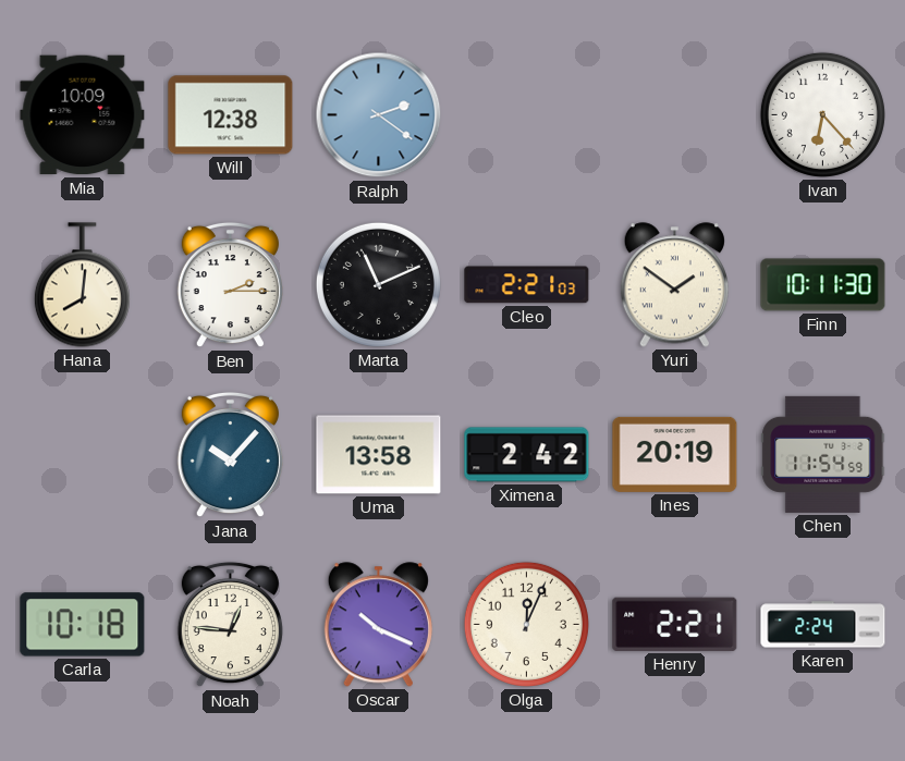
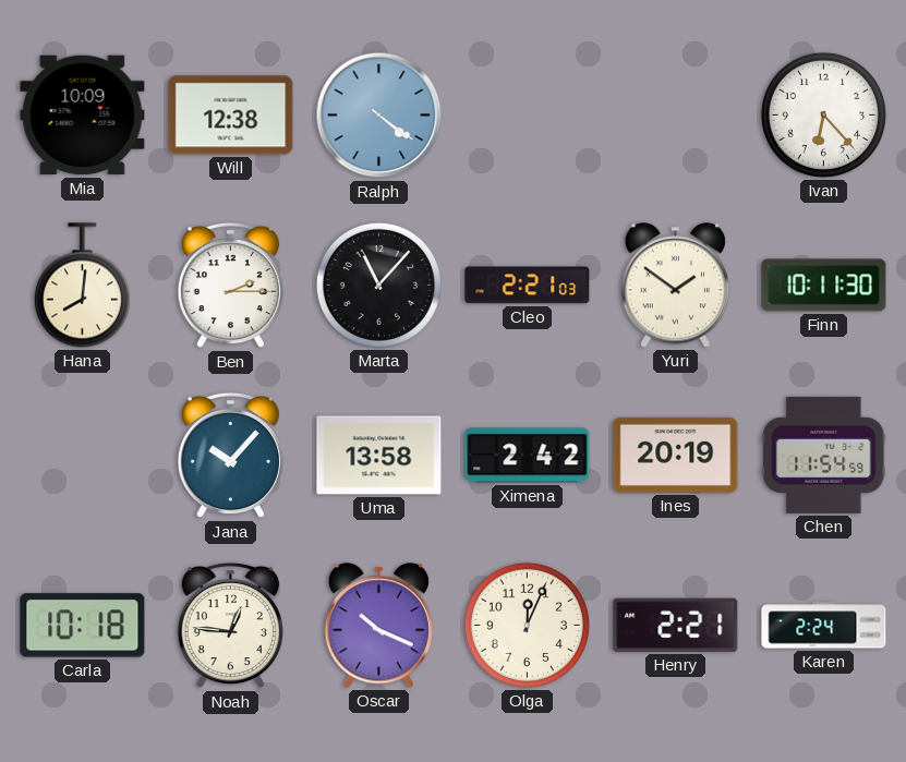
Ralph: 2:21 -> 4:21
Marta: 11:11 -> 11:07
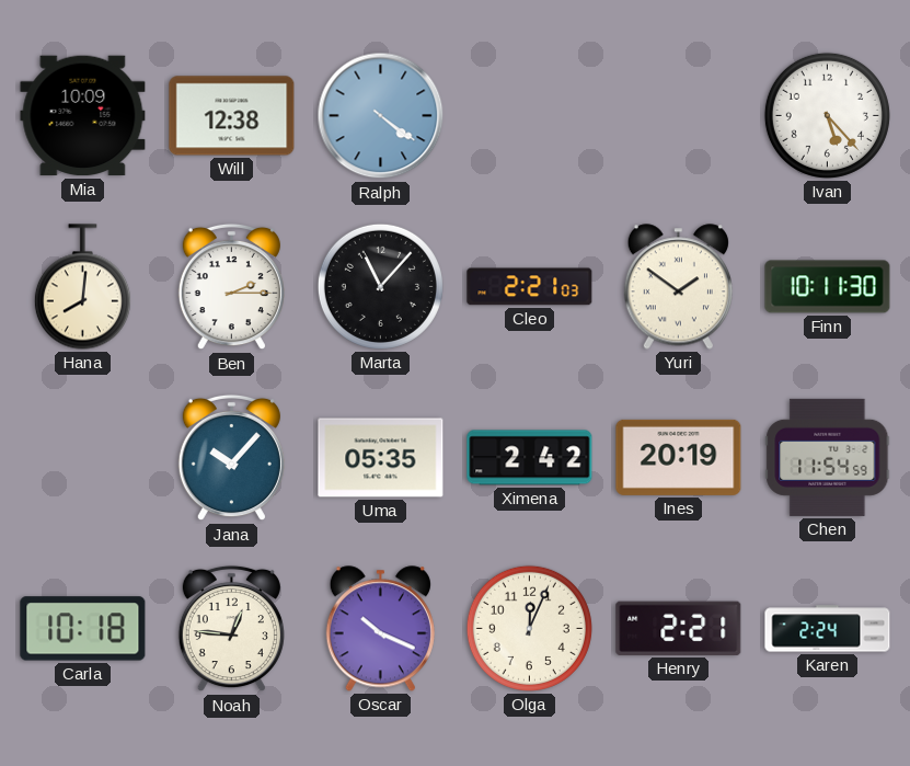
Ivan: 6:23 -> 5:23
Uma: 13:58 -> 05:35
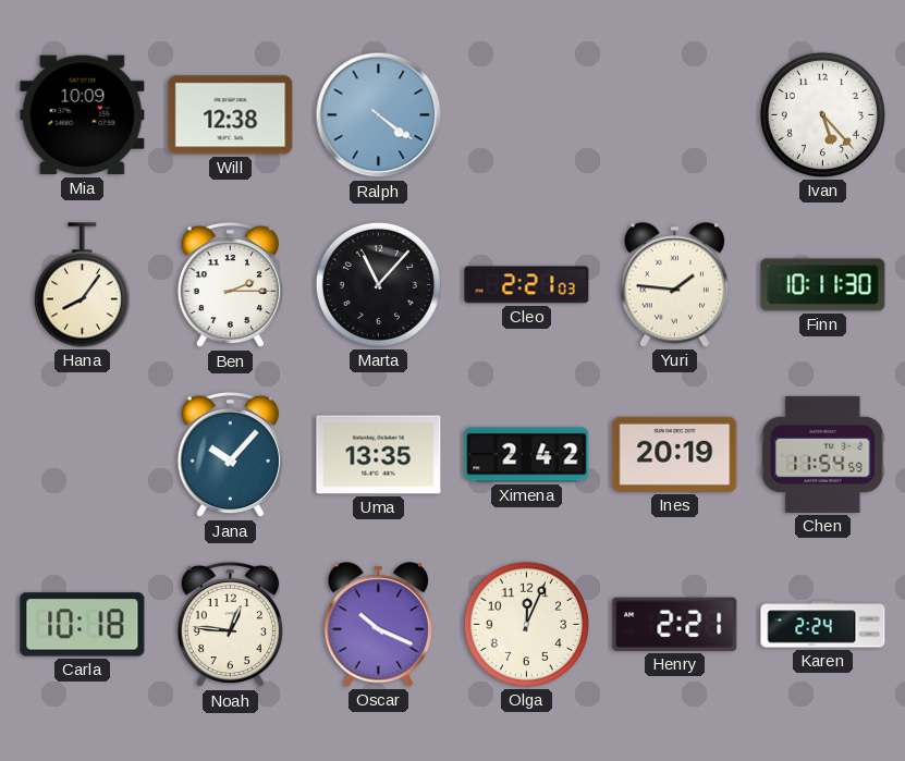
Hana: 8:01 -> 8:06
Yuri: 1:51 -> 1:46
Uma: 05:35 -> 13:35
